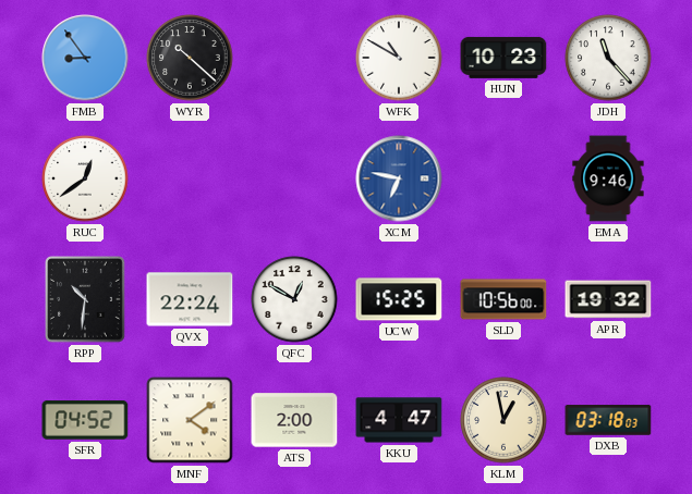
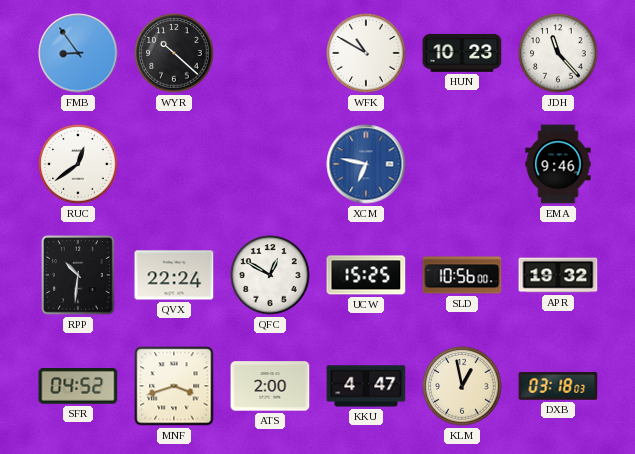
MNF: 4:09 -> 3:42
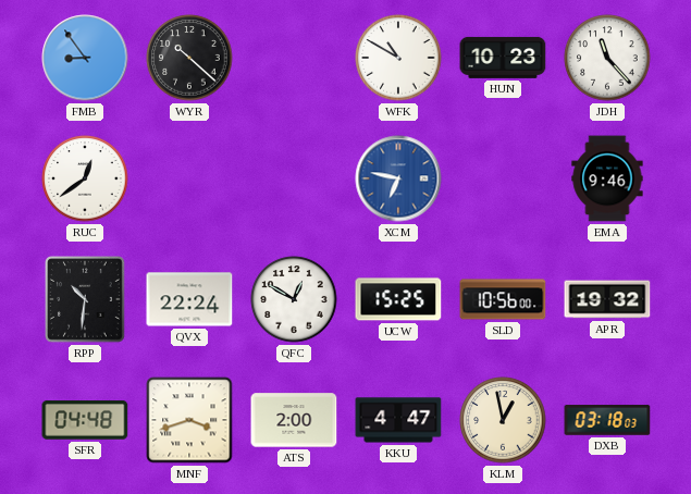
SFR: 04:52 -> 04:48
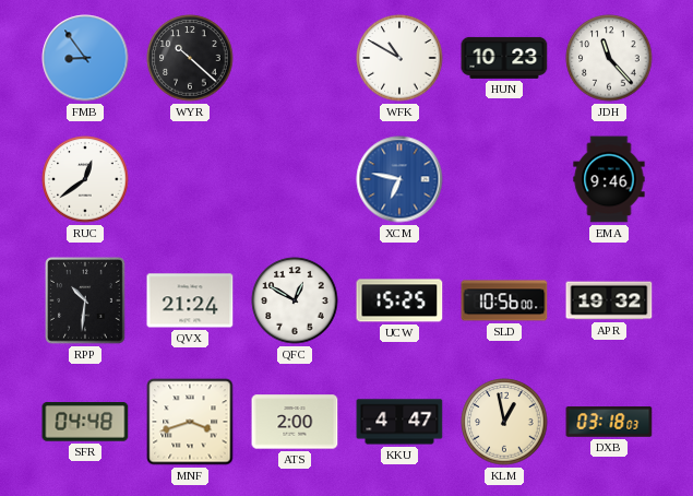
QVX: 22:24 -> 21:24
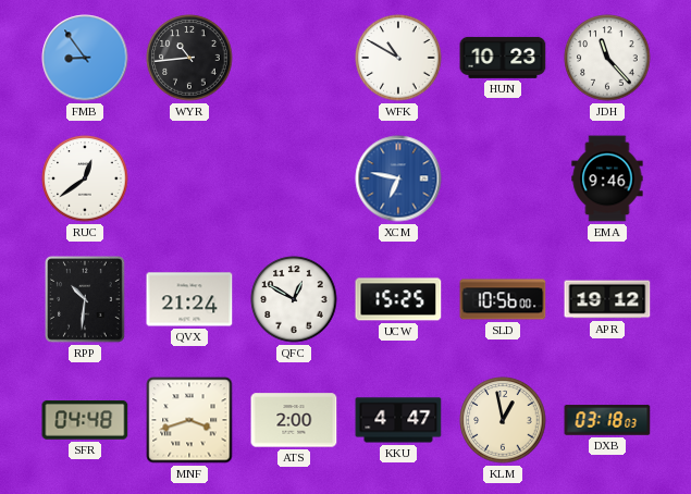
WYR: 10:22 -> 10:44
APR: 19:32 -> 19:12
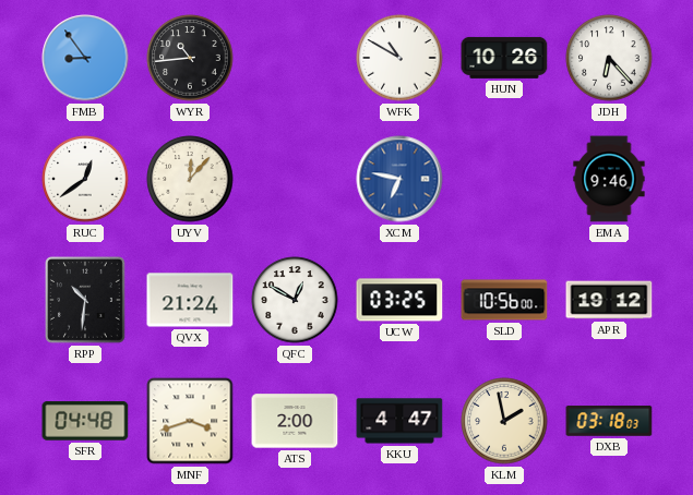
HUN: 10:23 -> 10:26
JDH: 11:23 -> 6:23
UYV: none -> 12:07
UCW: 15:25 -> 03:25
KLM: 12:58 -> 1:58
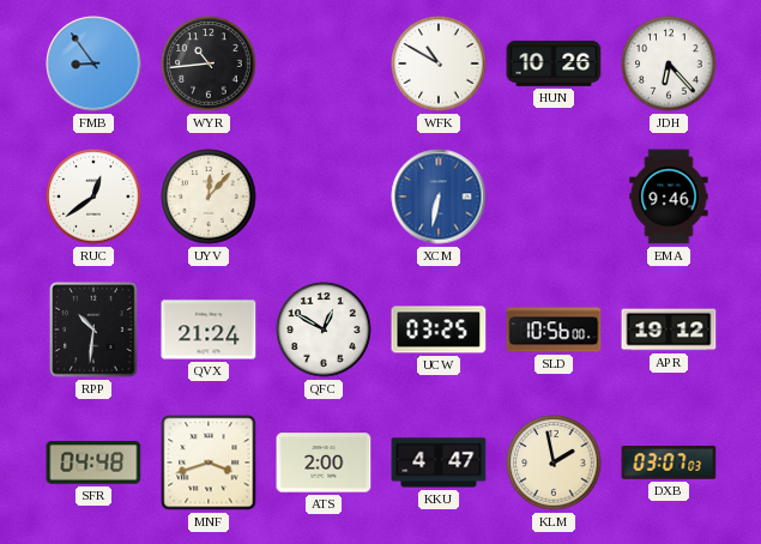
XCM: 6:47 -> 6:32
DXB: 03:18 -> 03:07
